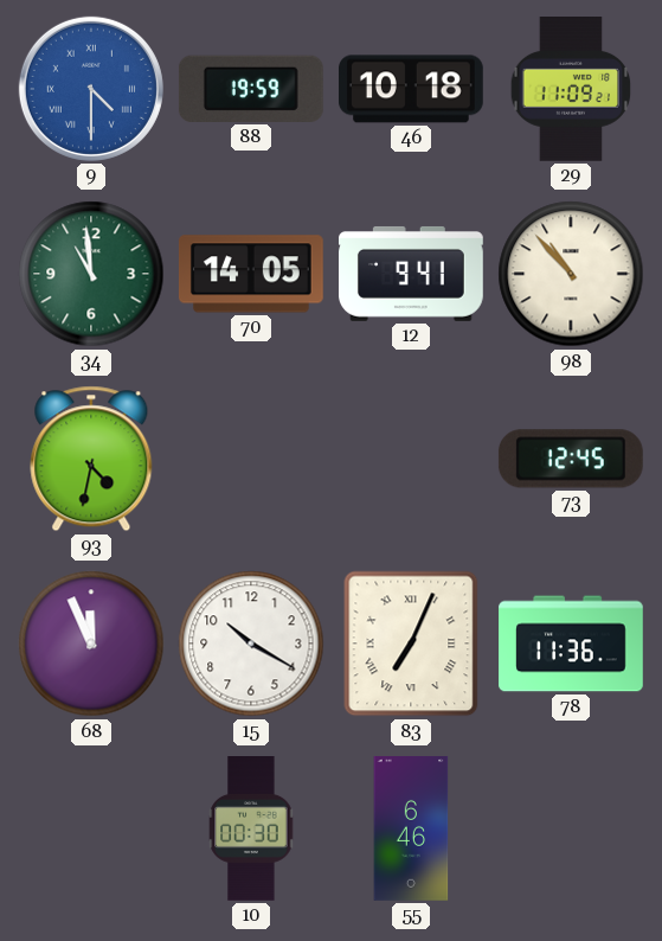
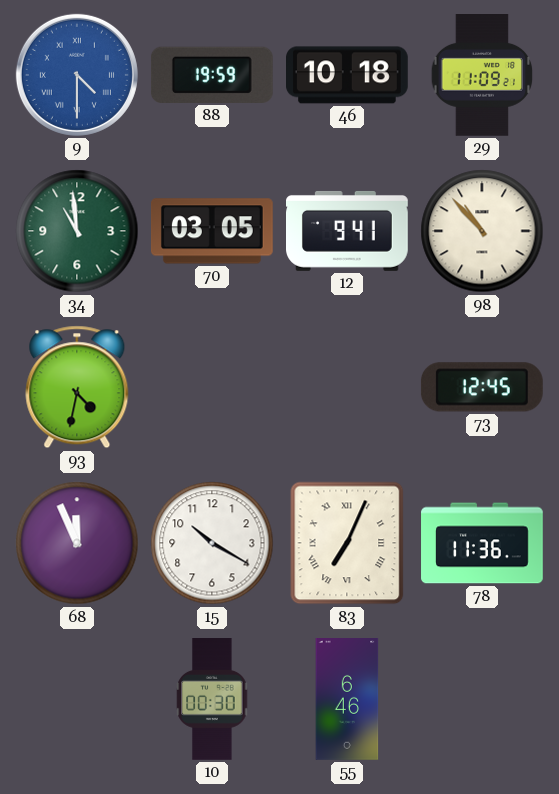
70: 14:05 -> 03:05
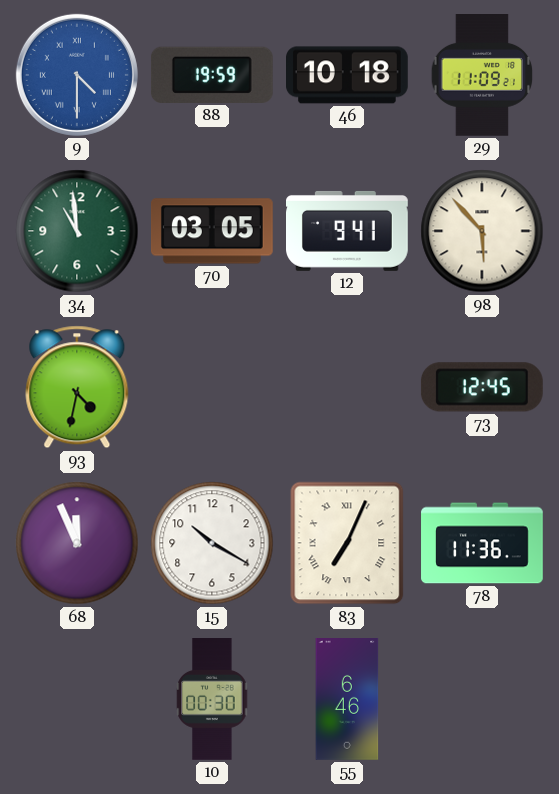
98: 10:53 -> 5:53
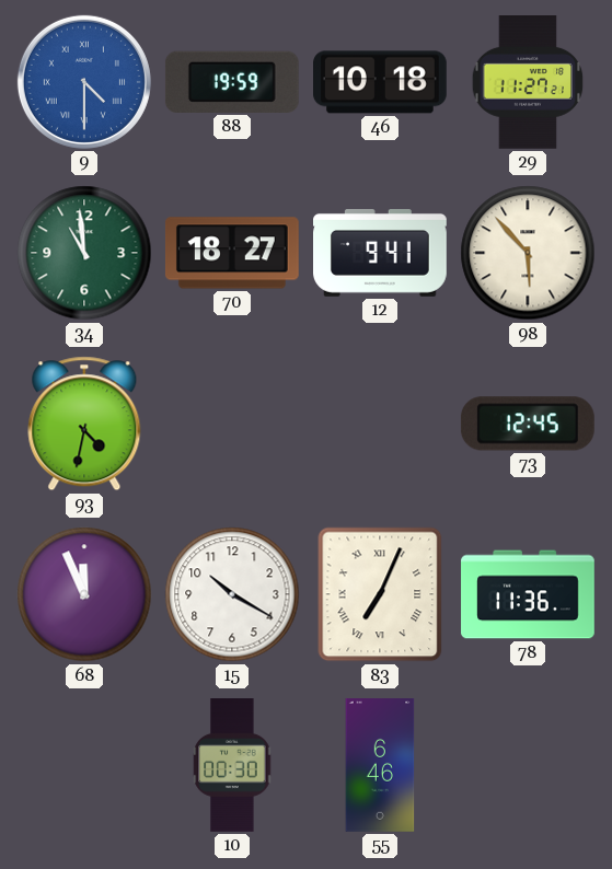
29: 11:09 -> 11:27
70: 03:05 -> 18:27
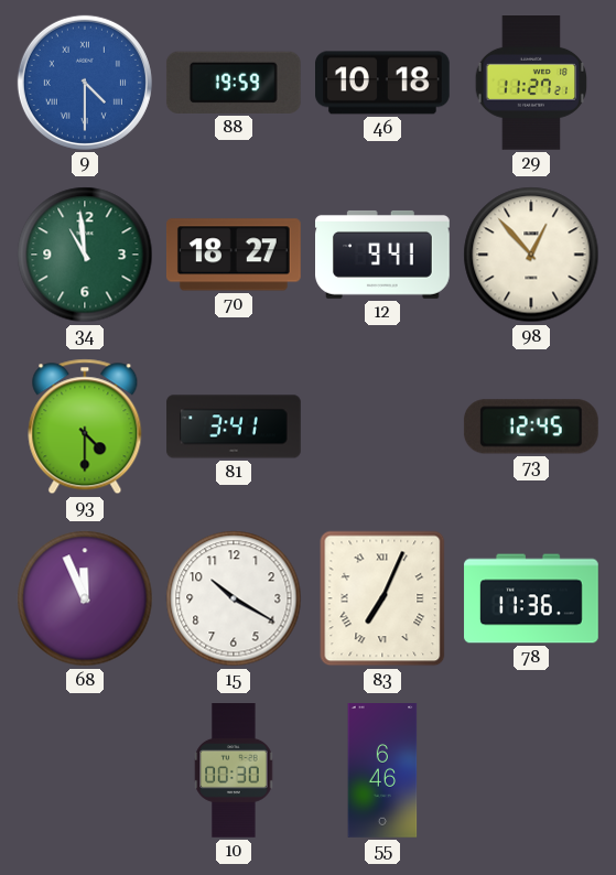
98: 5:53 -> 12:53
93: 4:32 -> 4:30
81: none -> 3:41
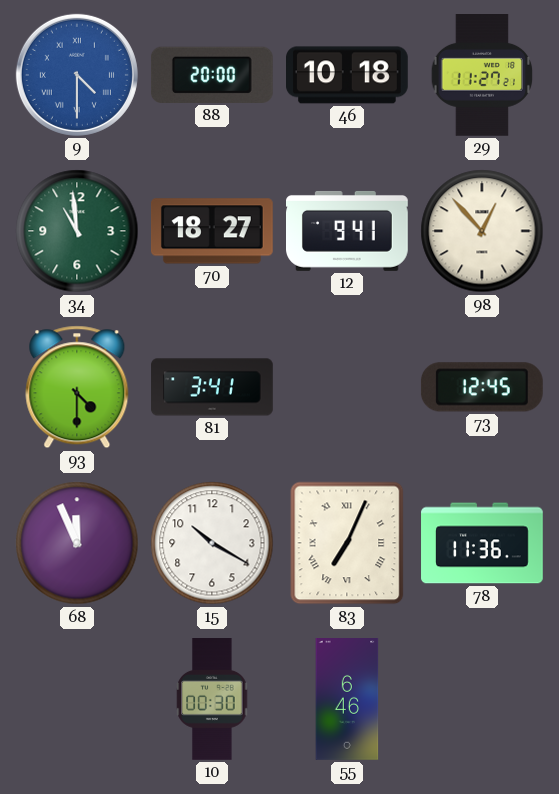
88: 19:59 -> 20:00
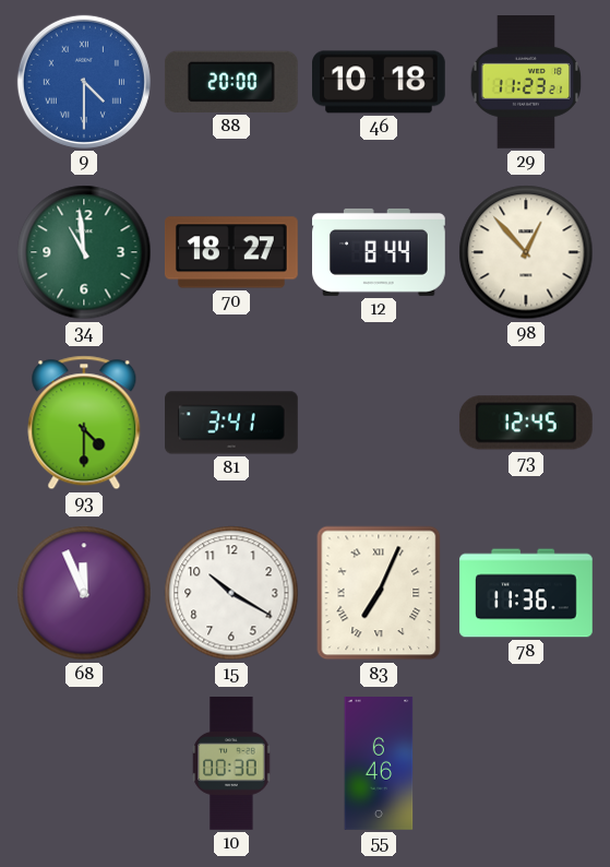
29: 11:27 -> 11:23
12: 9:41 -> 8:44
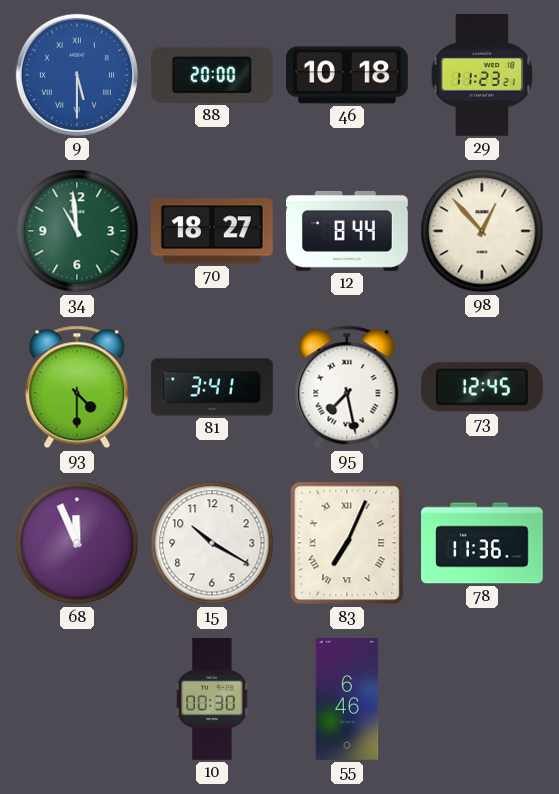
9: 4:30 -> 5:30
95: none -> 7:28
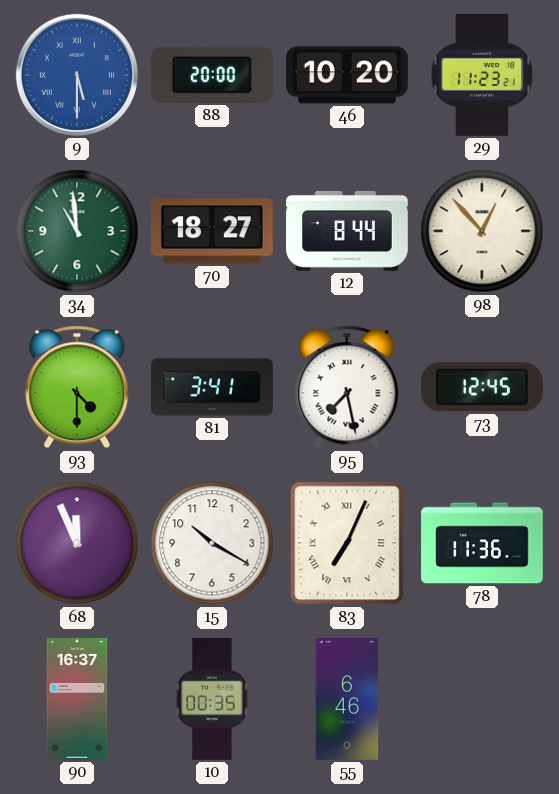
46: 10:18 -> 10:20
90: none -> 16:37
10: 00:30 -> 00:35
